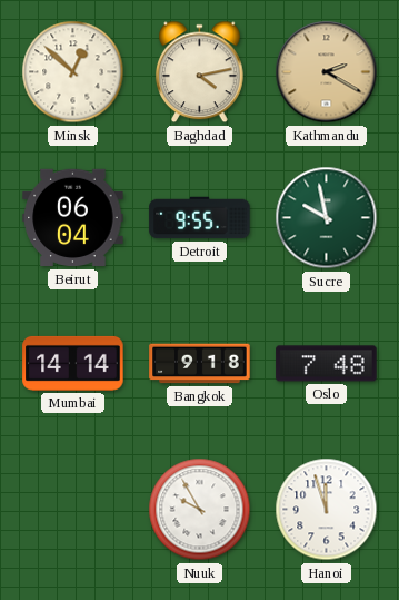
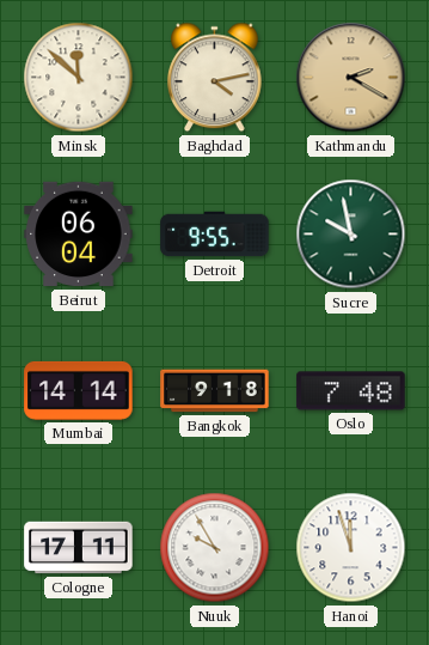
Minsk: 12:52 -> 11:52
Cologne: none -> 17:11
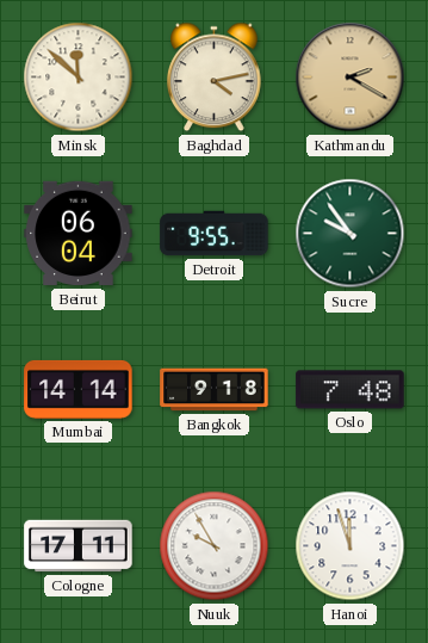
Sucre: 9:58 -> 9:54
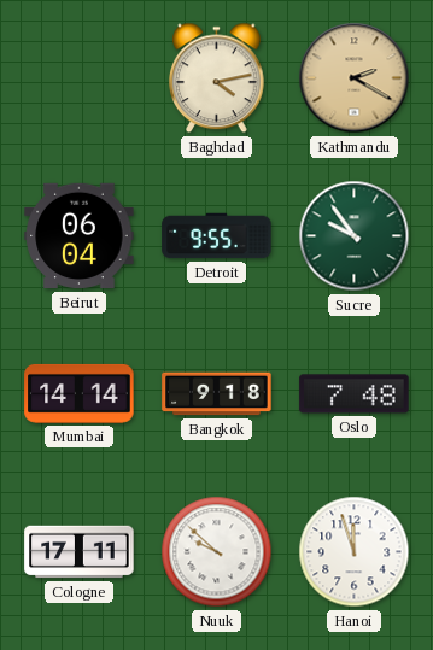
Minsk: 11:52 -> none
Nuuk: 9:55 -> 9:52
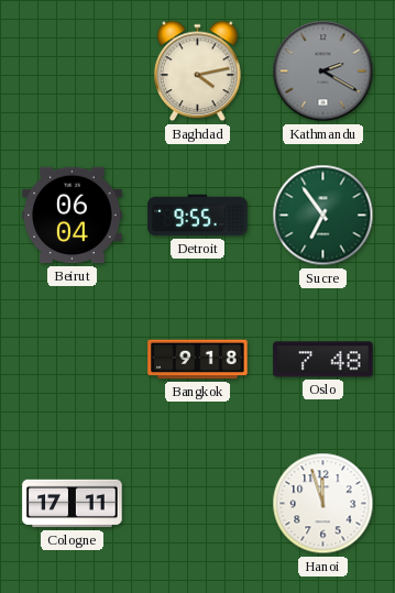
Kathmandu dial: champagne -> grey
Sucre: 9:54 -> 6:54
Mumbai: 14:14 -> none
Nuuk: 9:52 -> none
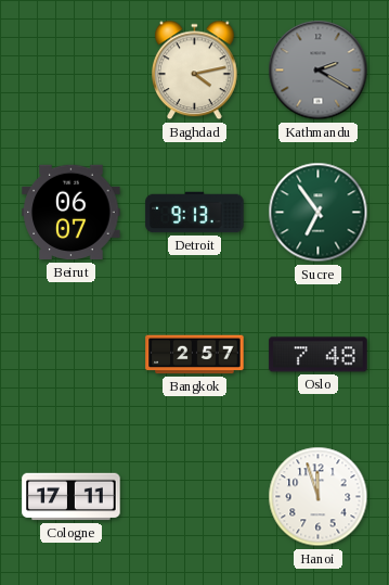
Beirut: 06:04 -> 06:07
Detroit: 9:55 -> 9:13
Bangkok: 9:18 -> 2:57
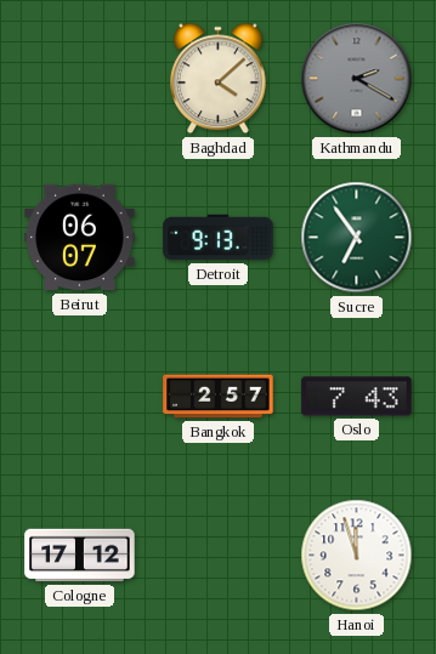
Baghdad: 4:13 -> 4:08
Oslo: 7:48 -> 7:43
Cologne: 17:11 -> 17:12
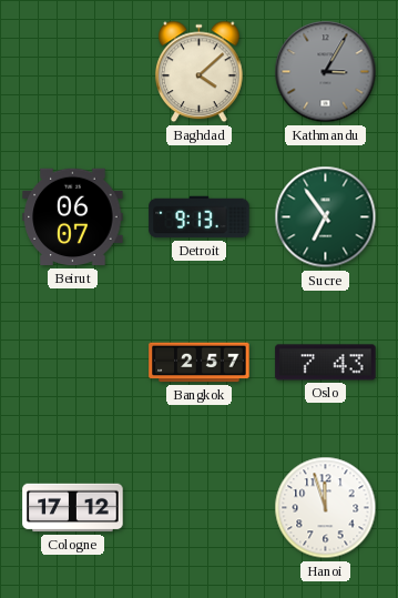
Kathmandu: 2:20 -> 3:05
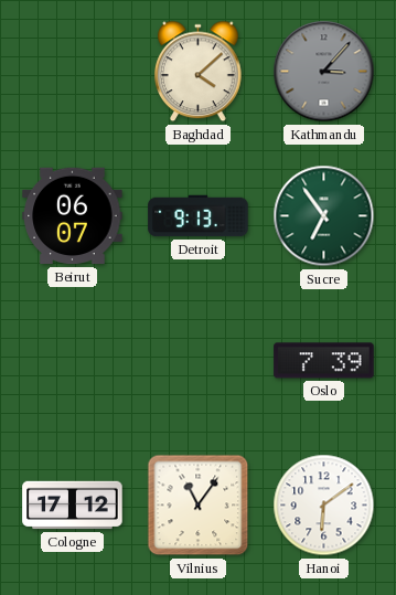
Kathmandu: 3:05 -> 3:07
Bangkok: 2:57 -> none
Oslo: 7:43 -> 7:39
Vilnius: none -> 11:06
Hanoi: 11:57 -> 6:09
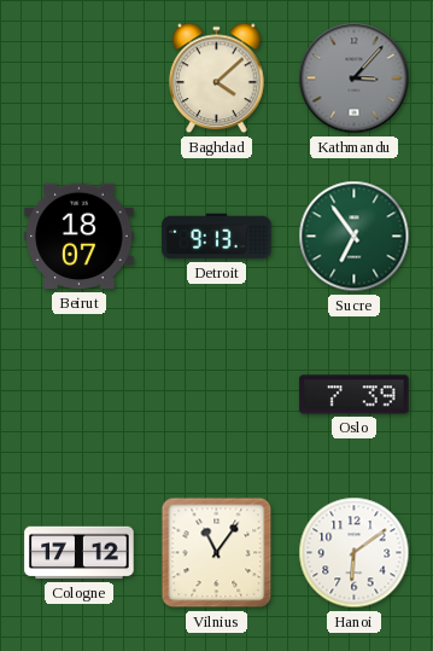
Beirut: 06:07 -> 18:07
